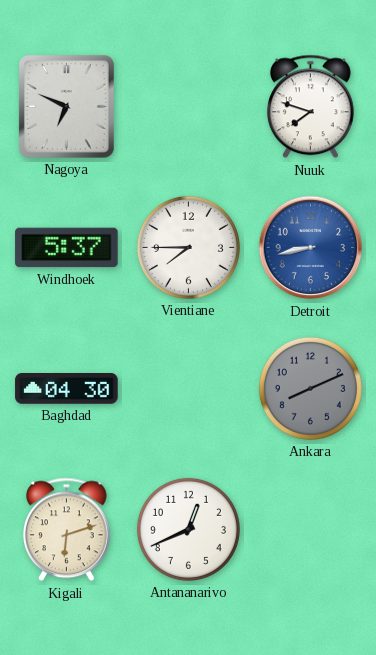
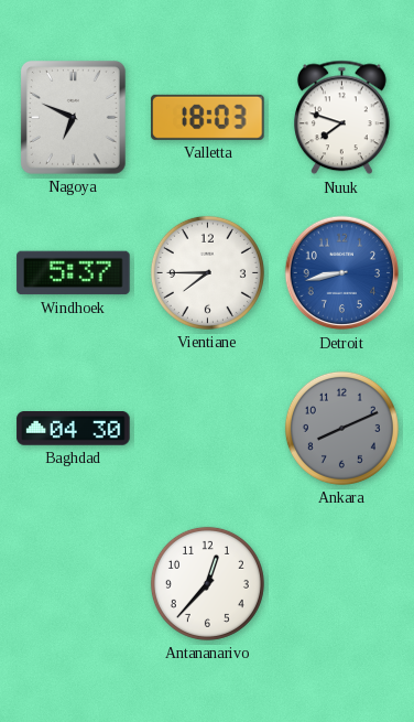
Valletta: none -> 18:03
Kigali: 6:12 -> none
Antananarivo: 12:41 -> 12:37
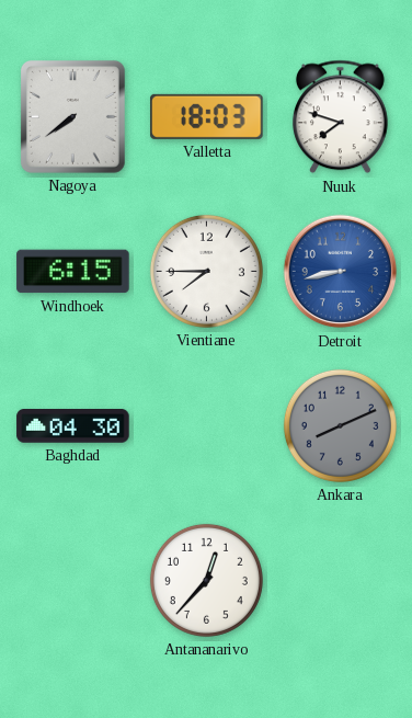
Nagoya: 6:49 -> 7:39
Windhoek: 5:37 -> 6:15
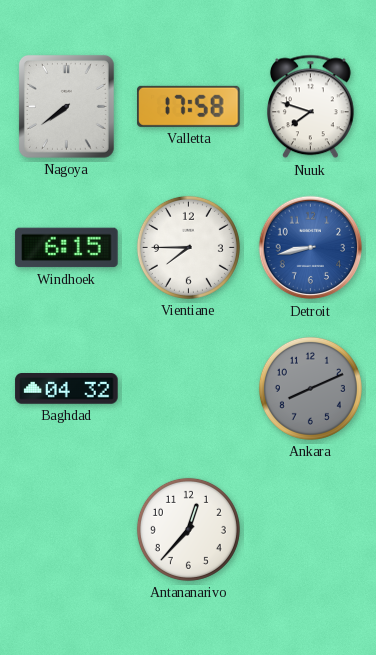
Valletta: 18:03 -> 17:58
Baghdad: 04:30 -> 04:32
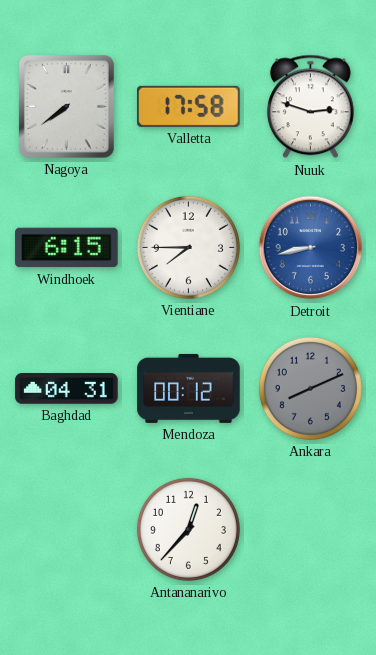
Nuuk: 7:48 -> 2:48
Baghdad: 04:32 -> 04:31
Mendoza: none -> 00:12
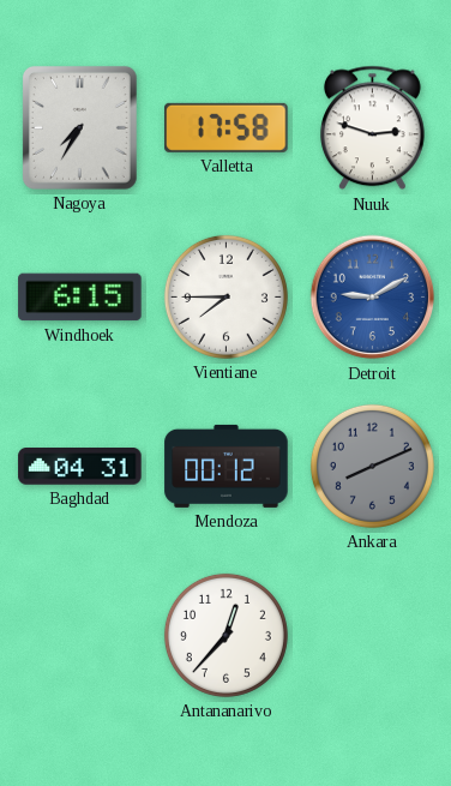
Nagoya: 7:39 -> 7:35
Detroit: 8:43 -> 9:10
